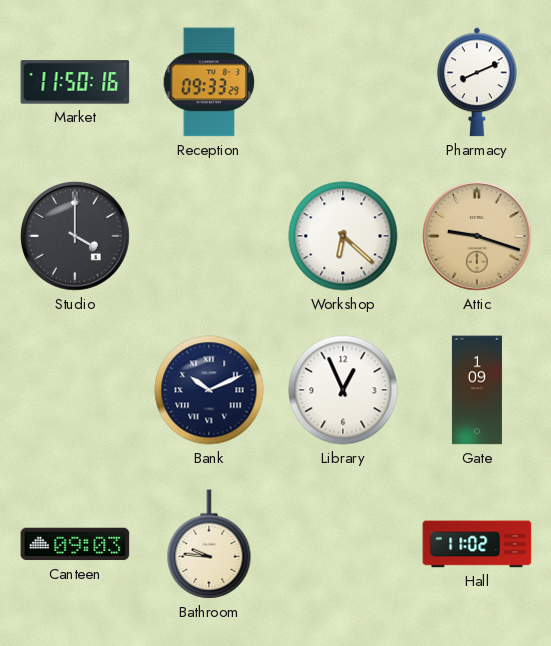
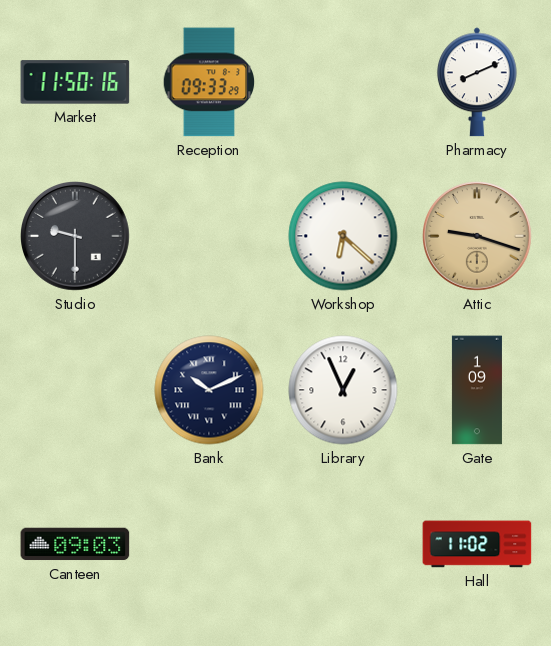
Studio: 4:00 -> 9:30
Bathroom: 9:46 -> none
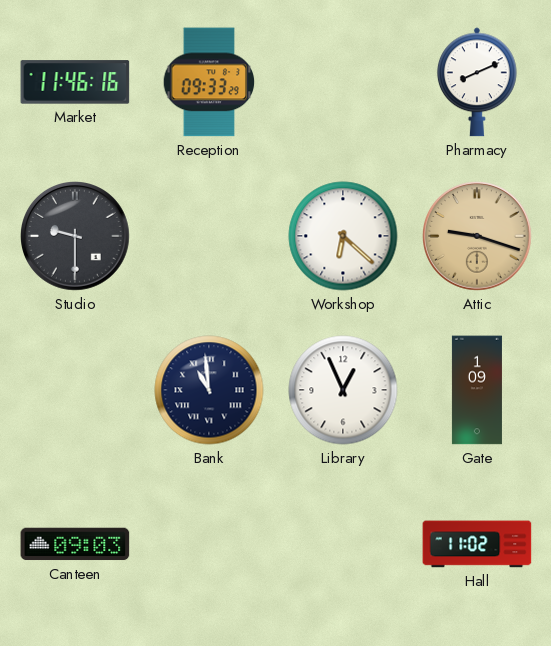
Market: 11:50 -> 11:46
Bank: 10:11 -> 10:59
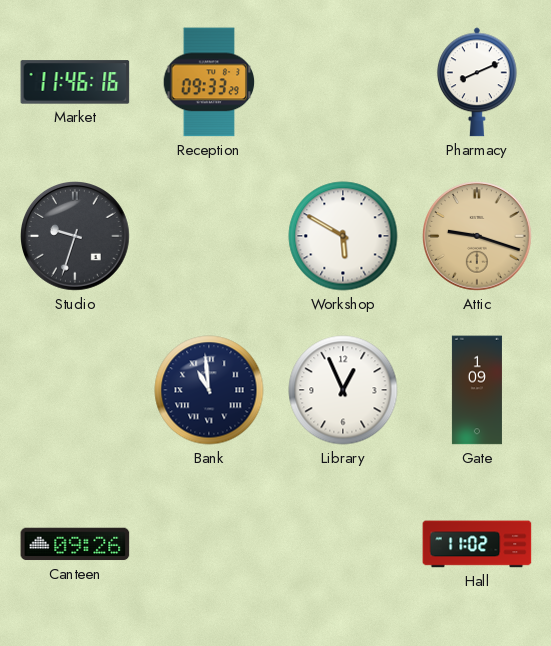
Studio: 9:30 -> 9:33
Workshop: 6:22 -> 5:50
Canteen: 09:03 -> 09:26
